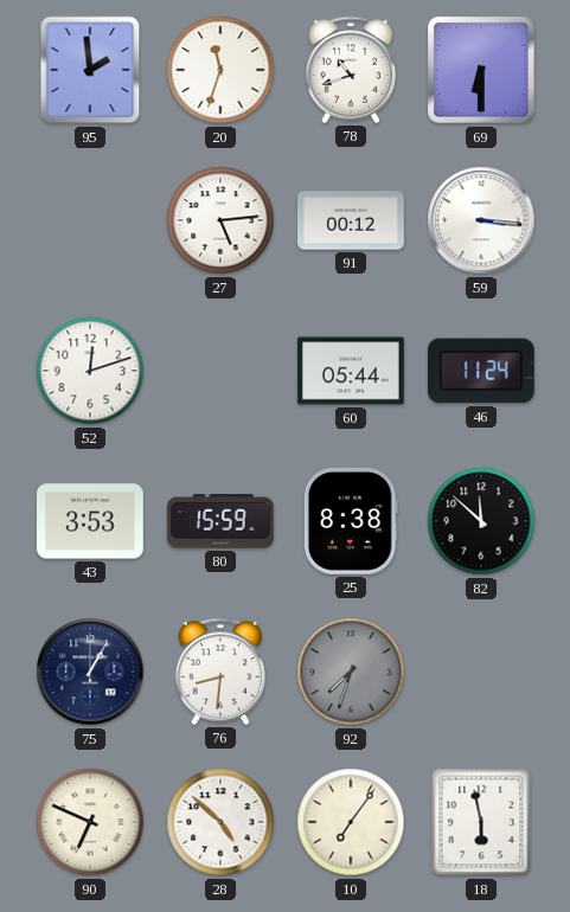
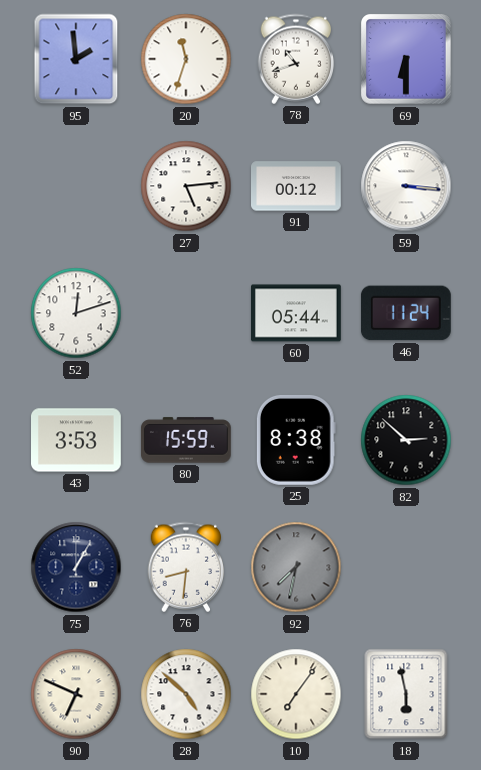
82: 11:52 -> 2:52
92: 7:33 -> 7:32
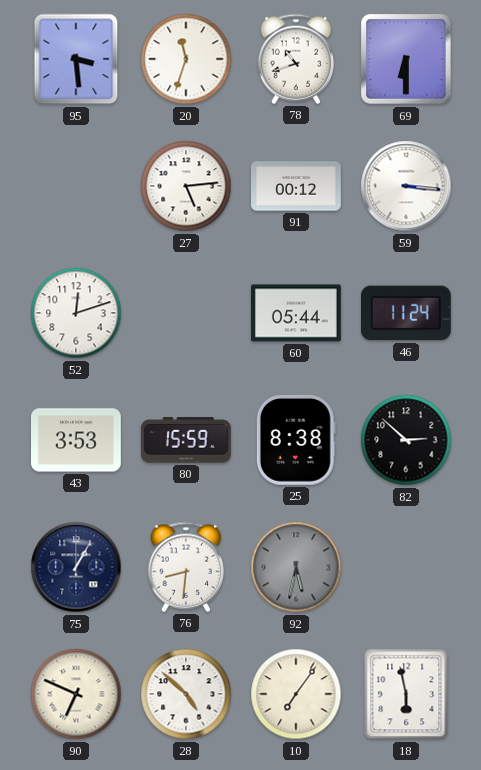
95: 1:59 -> 3:29
92: 7:32 -> 5:32
